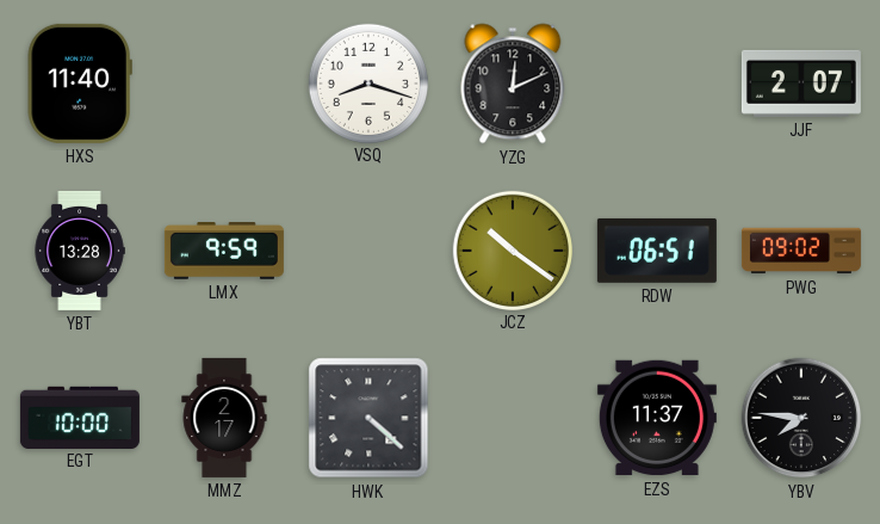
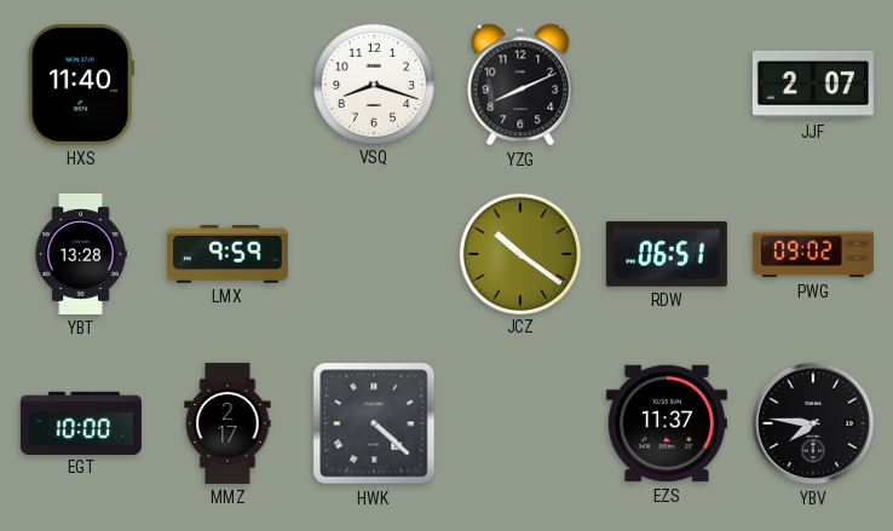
YZG: 12:11 -> 8:11
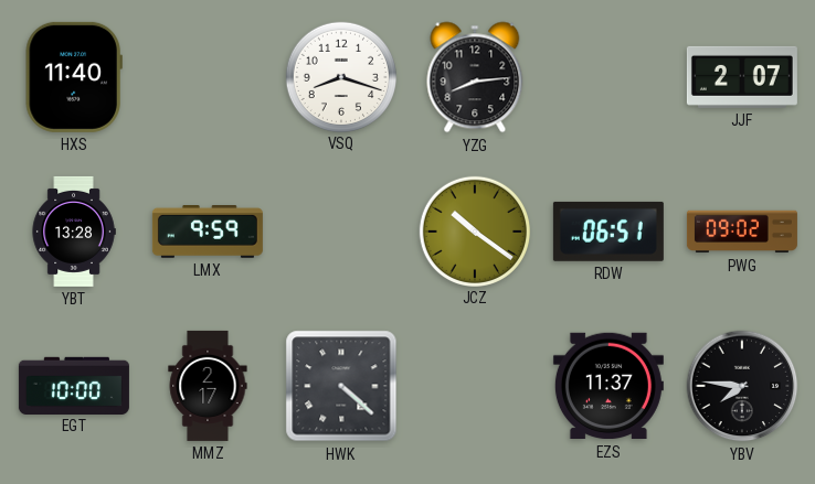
YZG: 8:11 -> 8:14
